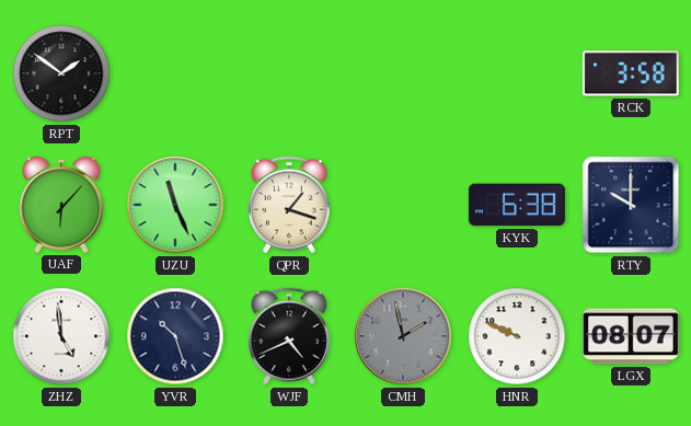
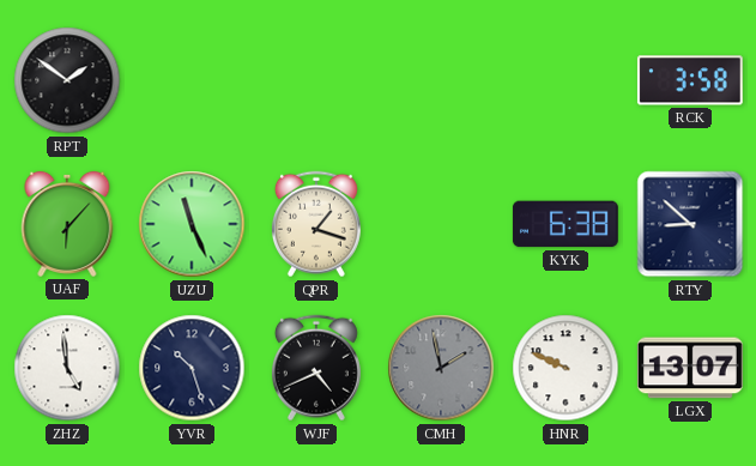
RTY: 10:00 -> 8:52
LGX: 08:07 -> 13:07
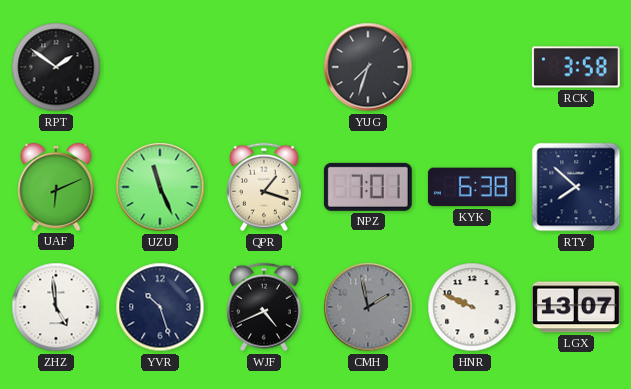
YUG: none -> 7:33
UAF: 6:07 -> 6:11
NPZ: none -> 7:01
RTY: 8:52 -> 7:52
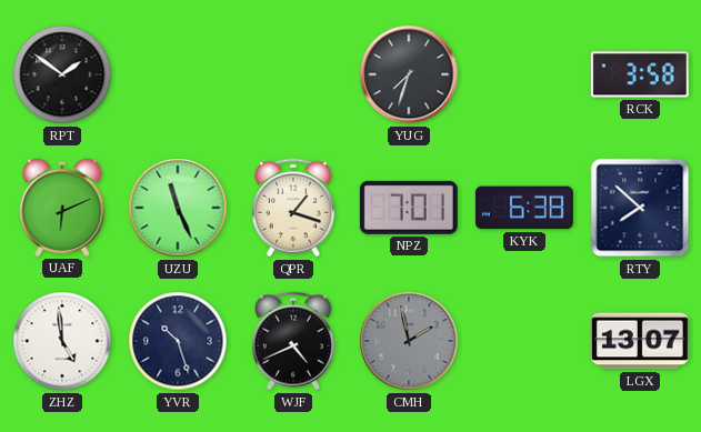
HNR: 9:49 -> none
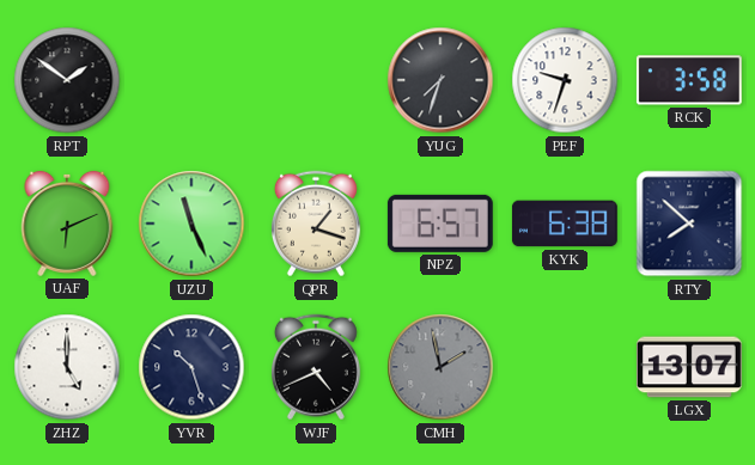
PEF: none -> 9:33
NPZ: 7:01 -> 6:57
ZHZ: 4:59 -> 5:00
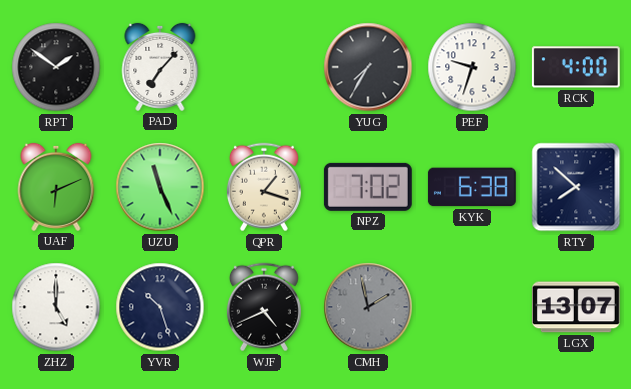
PAD: none -> 7:07
YUG: 7:33 -> 7:35
RCK: 3:58 -> 4:00
NPZ: 6:57 -> 7:02
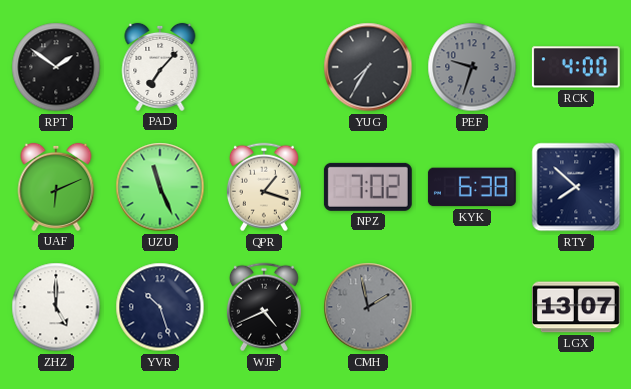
PEF dial: white -> grey
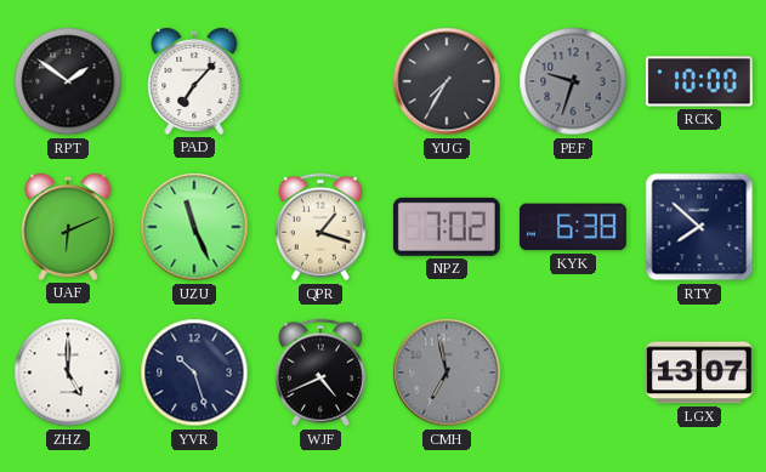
RCK: 4:00 -> 10:00
CMH: 1:58 -> 6:58
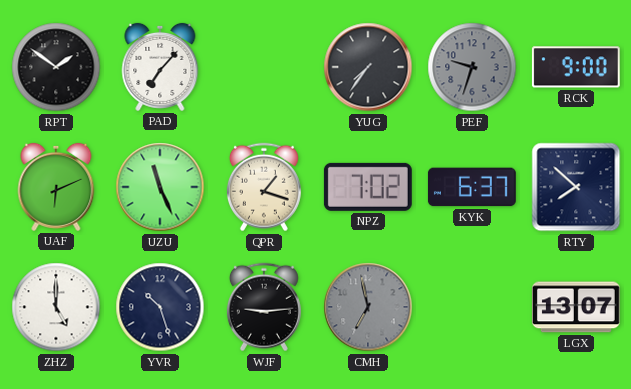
YUG: 7:35 -> 7:36
RCK: 10:00 -> 9:00
KYK: 6:38 -> 6:37
WJF: 4:41 -> 9:14
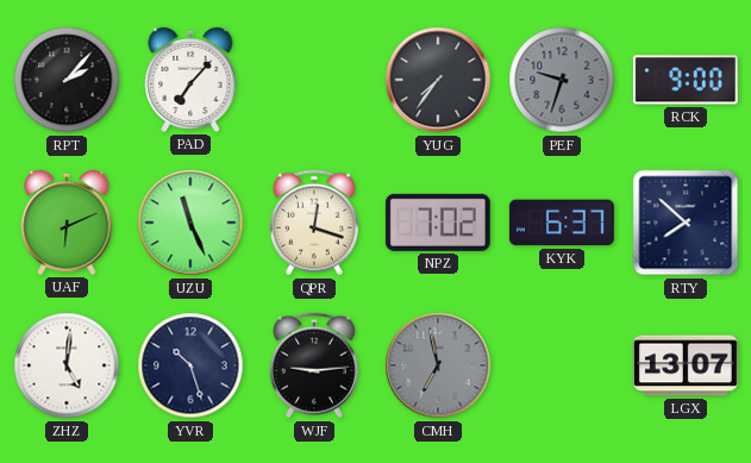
RPT: 1:51 -> 2:07
QPR: 1:18 -> 12:18
ZHZ: 5:00 -> 5:01
